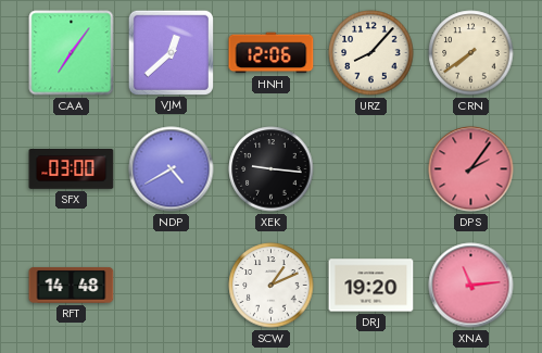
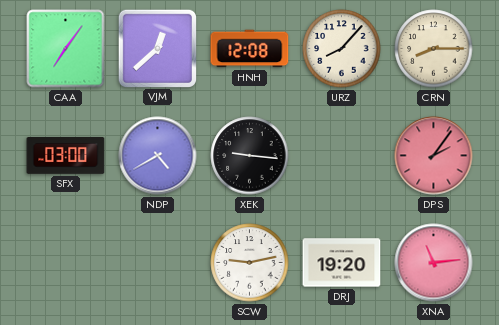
HNH: 12:06 -> 12:08
CRN: 7:39 -> 8:15
RFT: 14:48 -> none
SCW: 1:11 -> 9:13
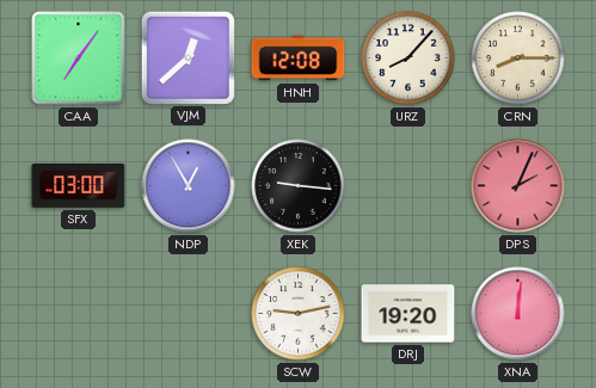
NDP: 4:40 -> 12:55
DPS: 2:06 -> 2:04
XNA: 11:14 -> 12:01
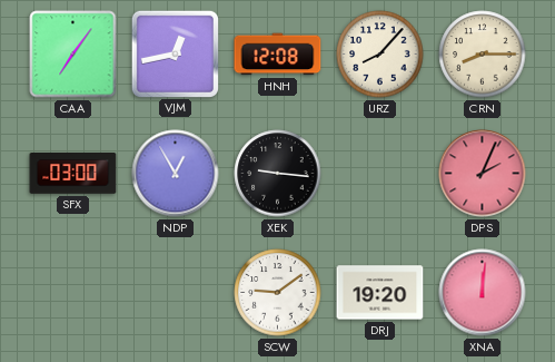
VJM: 12:38 -> 12:43
SCW: 9:13 -> 9:09
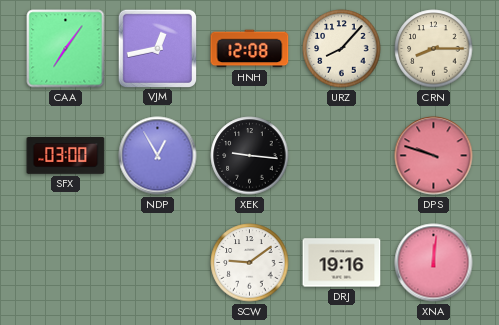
DPS: 2:04 -> 9:48
DRJ: 19:20 -> 19:16
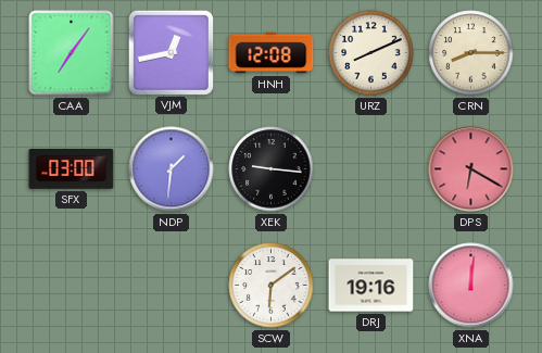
URZ: 8:07 -> 8:11
NDP: 12:55 -> 1:31
DPS: 9:48 -> 6:20
SCW: 9:09 -> 6:09
